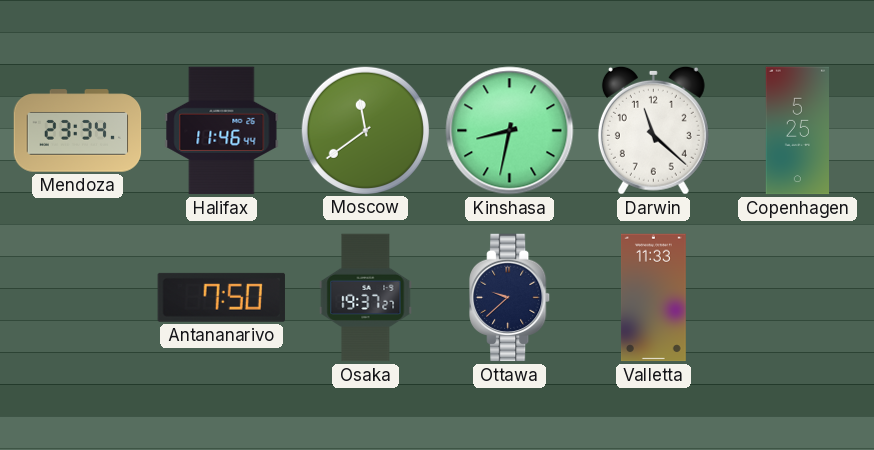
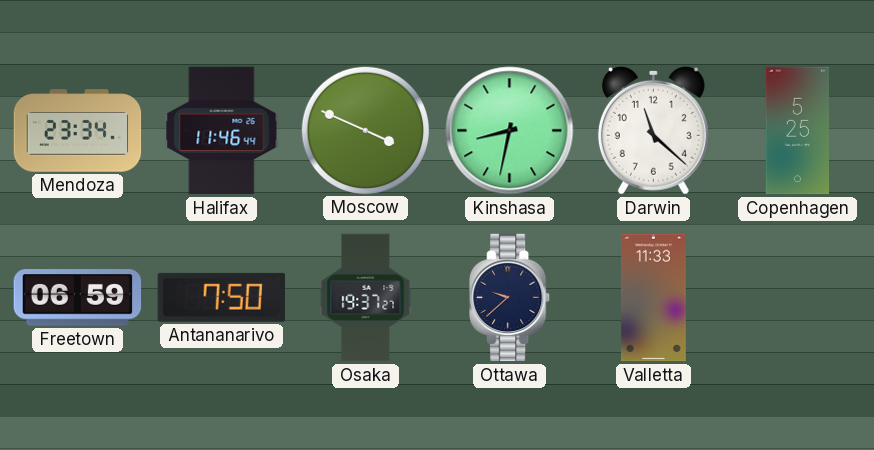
Moscow: 11:39 -> 3:49
Freetown: none -> 06:59
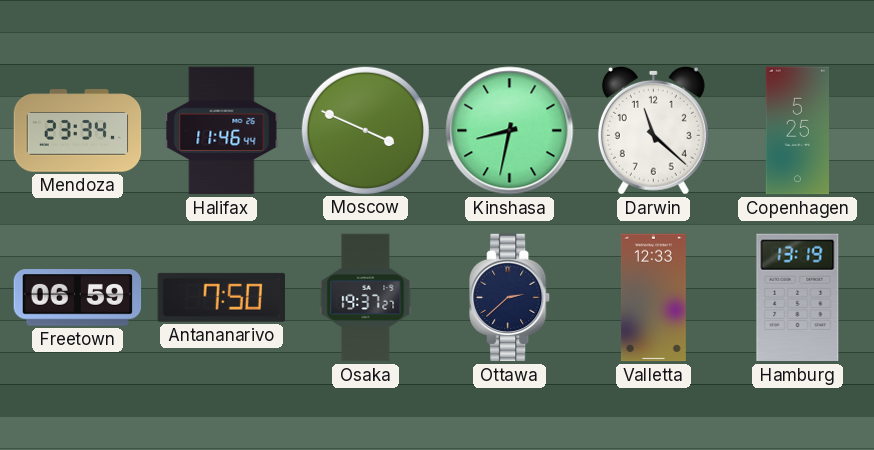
Ottawa: 9:38 -> 2:38
Valletta: 11:33 -> 12:33
Hamburg: none -> 13:19
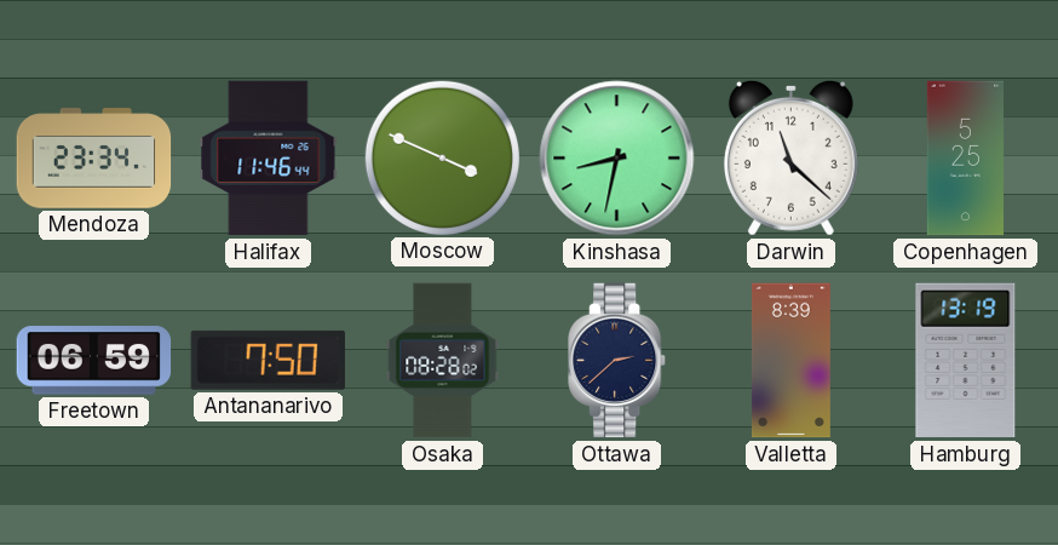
Osaka: 19:37 -> 08:28
Valletta: 12:33 -> 8:39
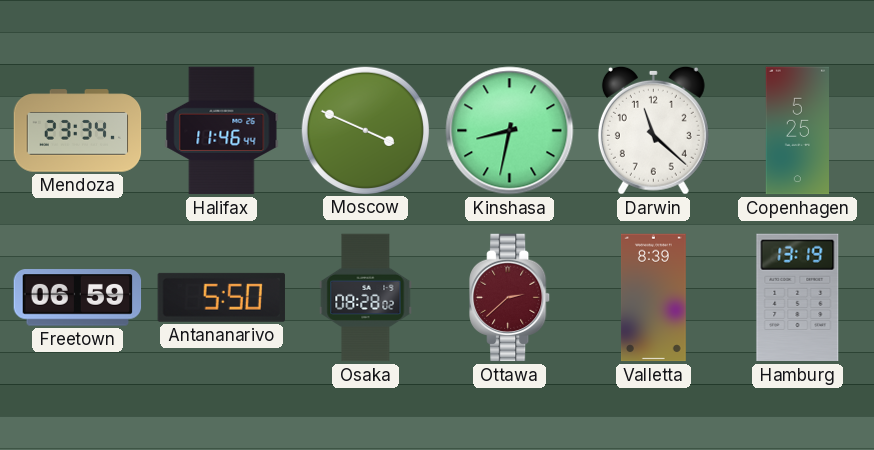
Antananarivo: 7:50 -> 5:50
Ottawa dial: navy -> burgundy
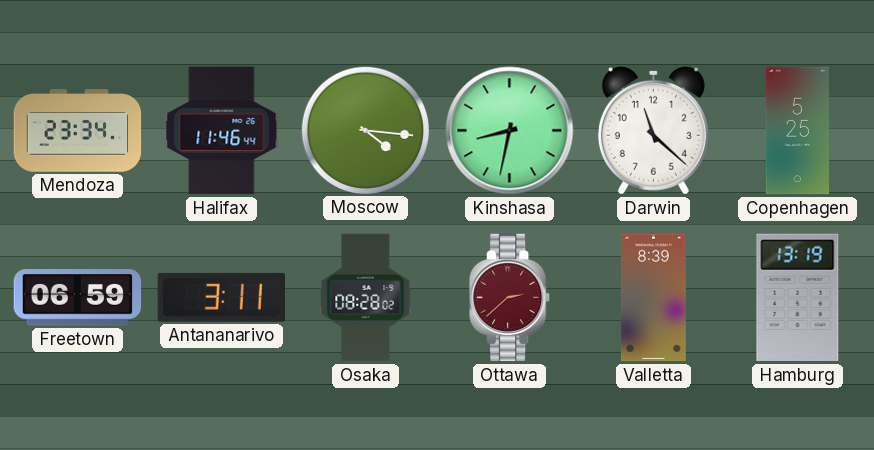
Moscow: 3:49 -> 4:16
Antananarivo: 5:50 -> 3:11
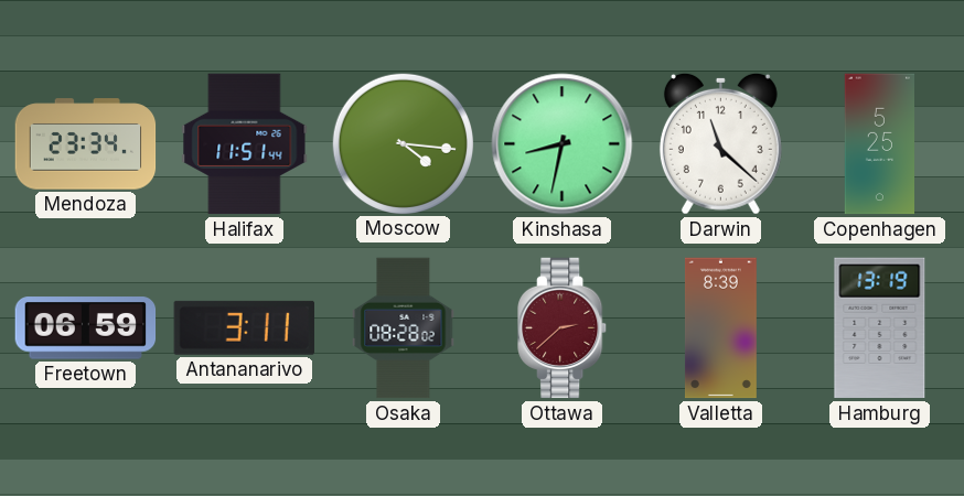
Halifax: 11:46 -> 11:51
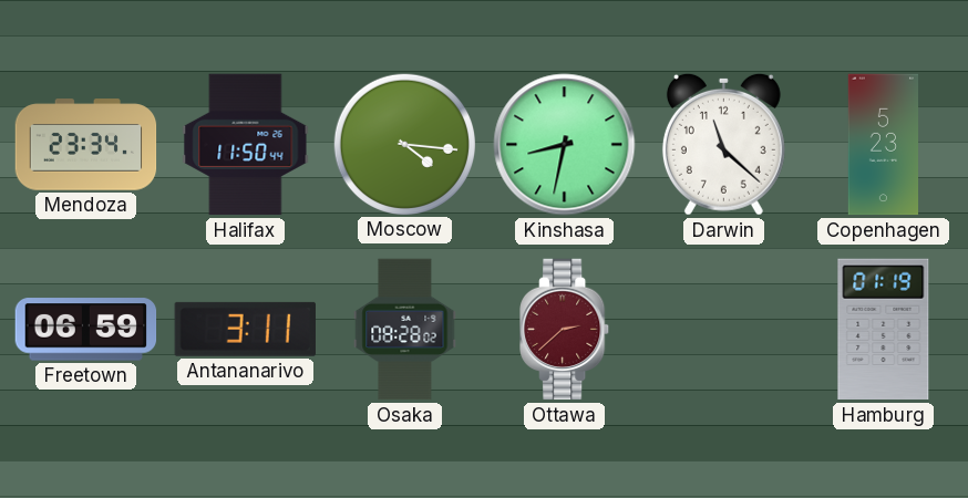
Halifax: 11:51 -> 11:50
Copenhagen: 5:25 -> 5:23
Valletta: 8:39 -> none
Hamburg: 13:19 -> 01:19
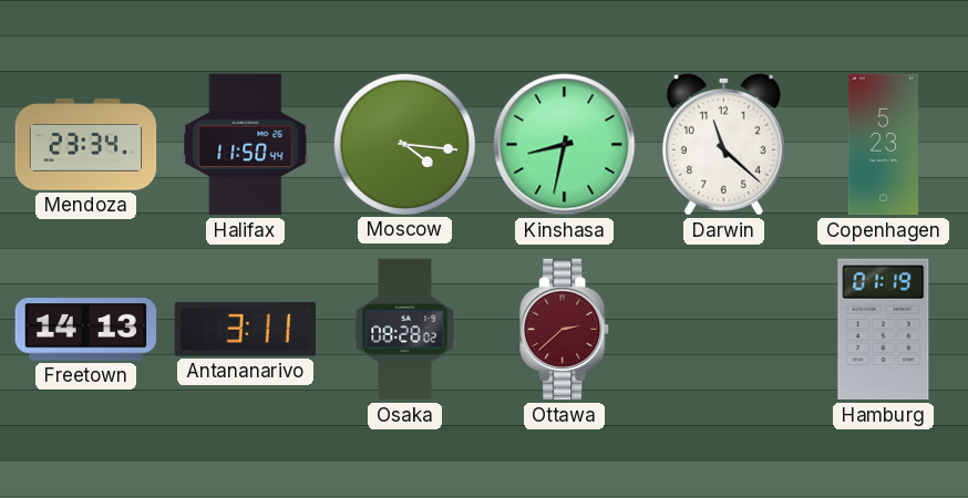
Freetown: 06:59 -> 14:13
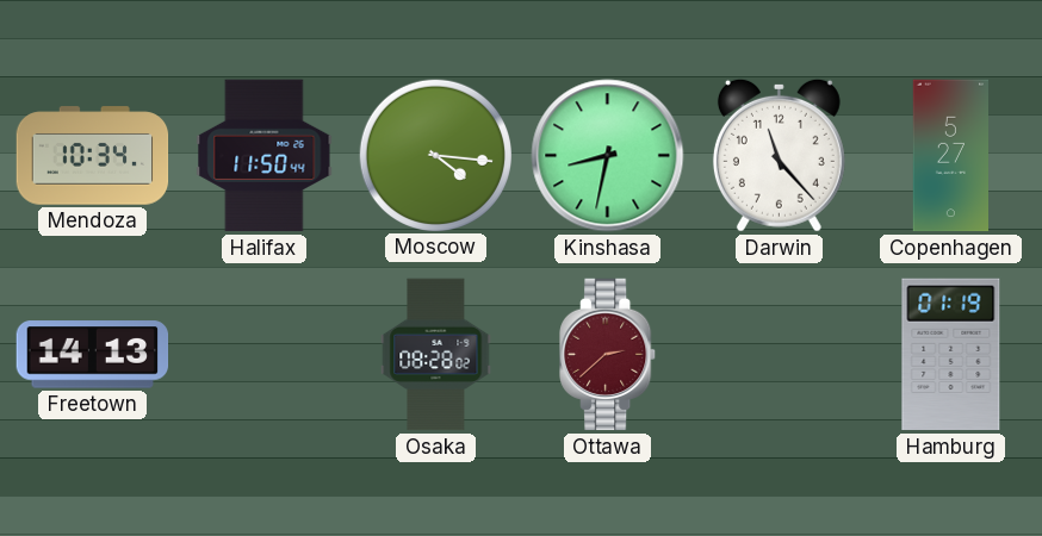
Mendoza: 23:34 -> 10:34
Darwin: 11:22 -> 11:23
Copenhagen: 5:23 -> 5:27
Antananarivo: 3:11 -> none
